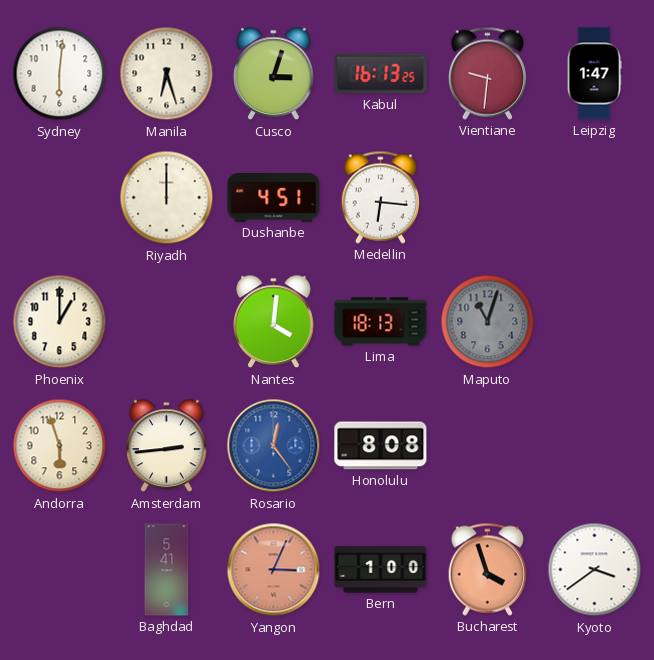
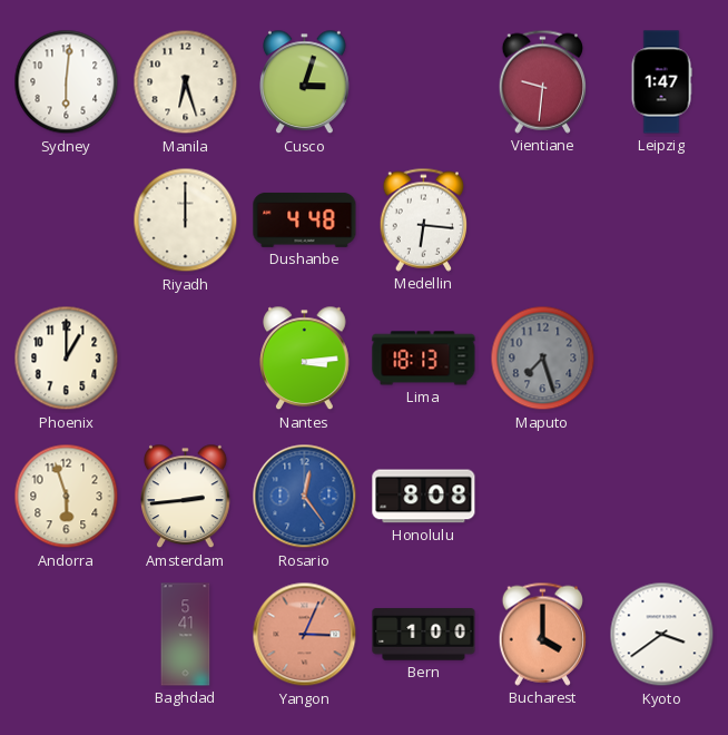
Kabul: 16:13 -> none
Dushanbe: 4:51 -> 4:48
Nantes: 4:01 -> 3:14
Maputo: 11:03 -> 7:27
Bucharest: 3:57 -> 4:00
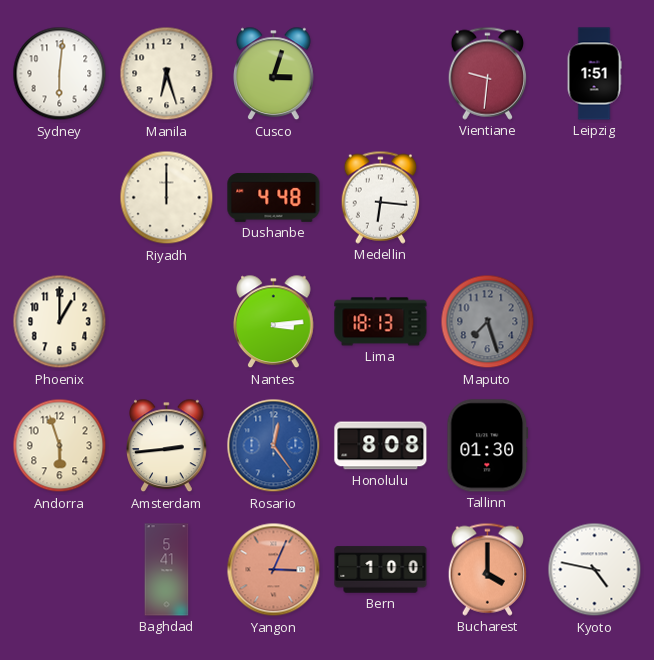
Leipzig: 1:47 -> 1:51
Tallinn: none -> 01:30
Kyoto: 3:39 -> 4:47
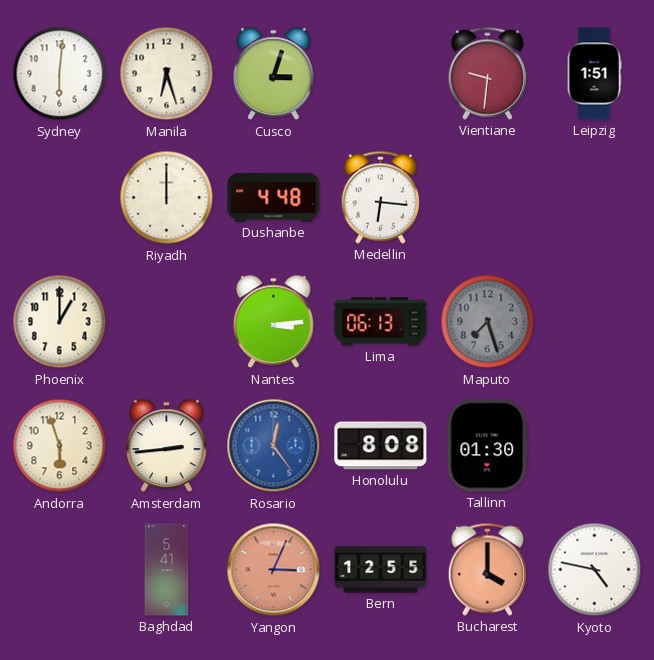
Lima: 18:13 -> 06:13
Bern: 1:00 -> 12:55
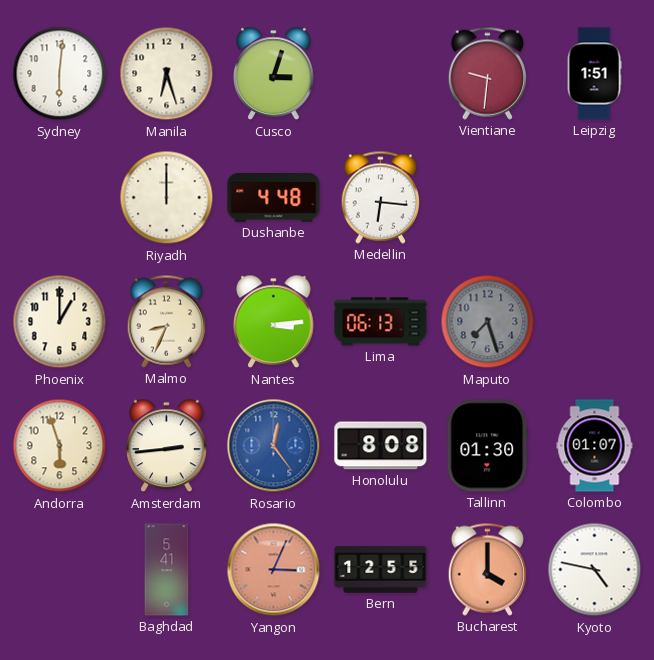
Malmo: none -> 8:34
Colombo: none -> 01:07
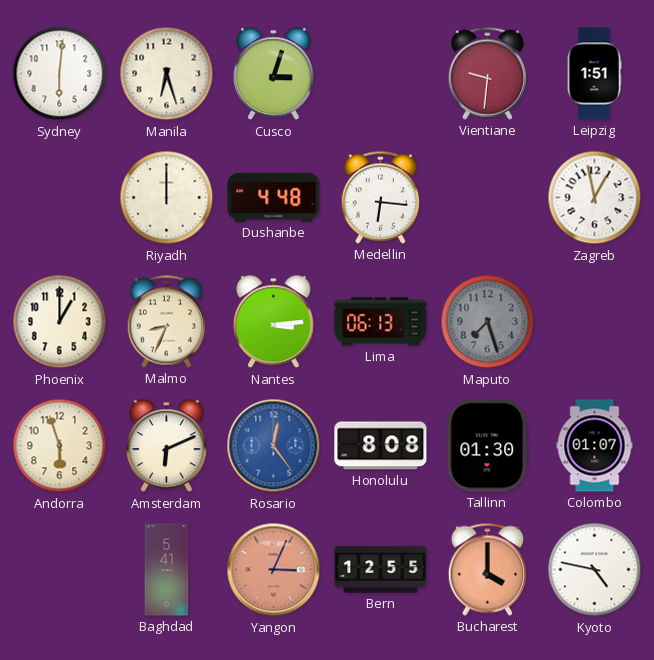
Zagreb: none -> 12:58
Amsterdam: 2:44 -> 6:11
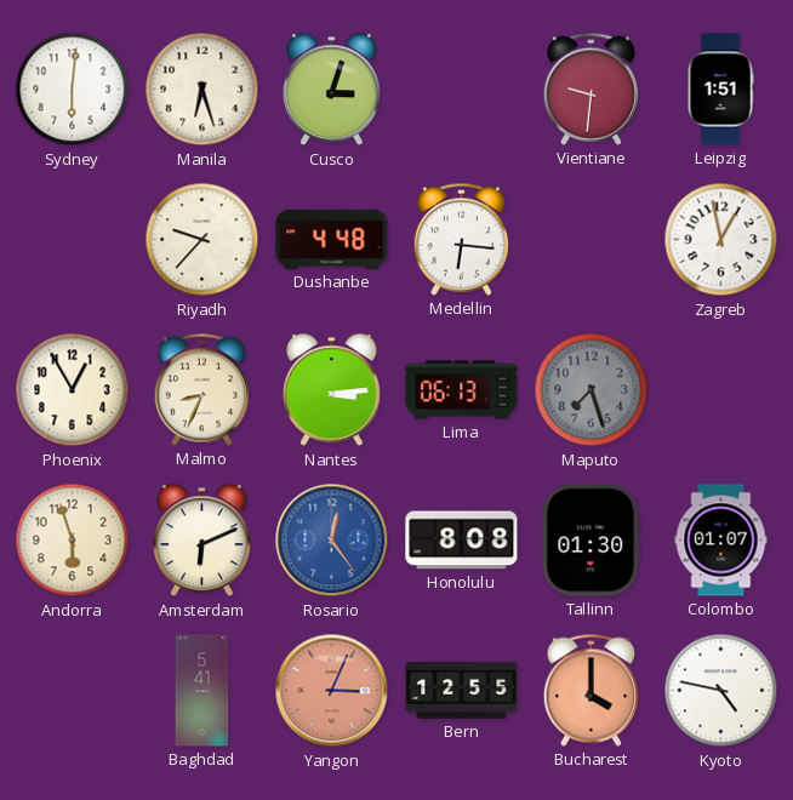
Riyadh: 12:00 -> 9:37
Phoenix: 1:00 -> 12:55
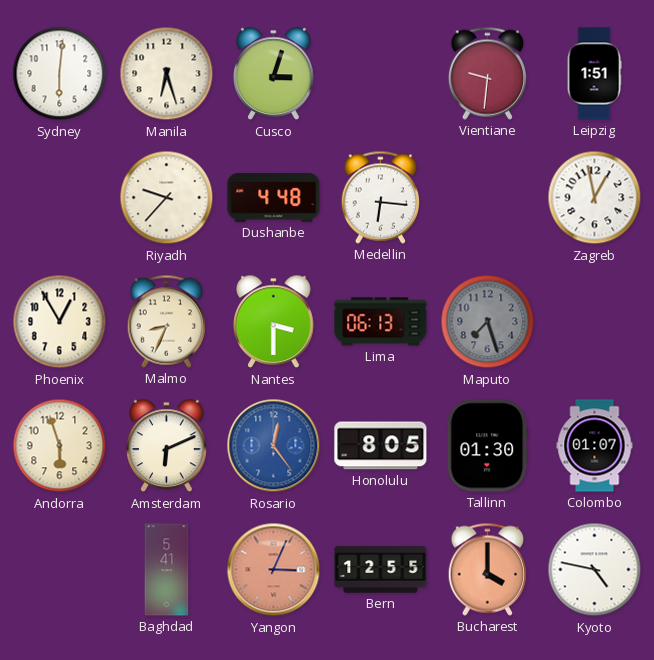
Nantes: 3:14 -> 3:30
Honolulu: 8:08 -> 8:05
